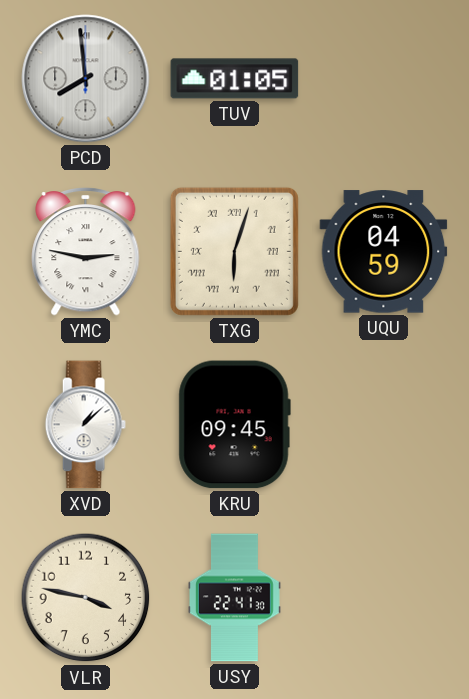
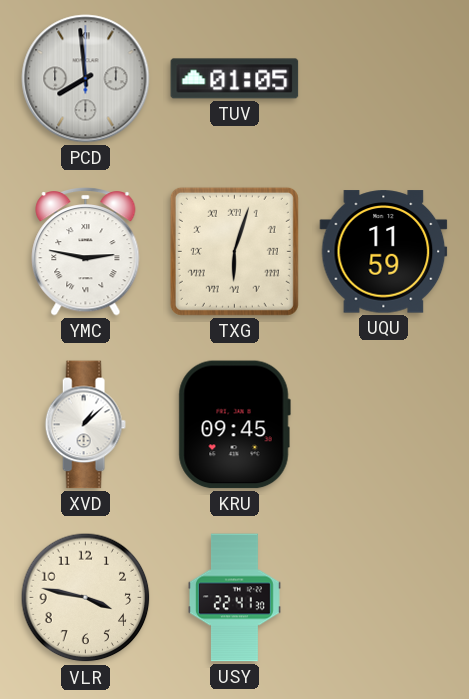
UQU: 04:59 -> 11:59
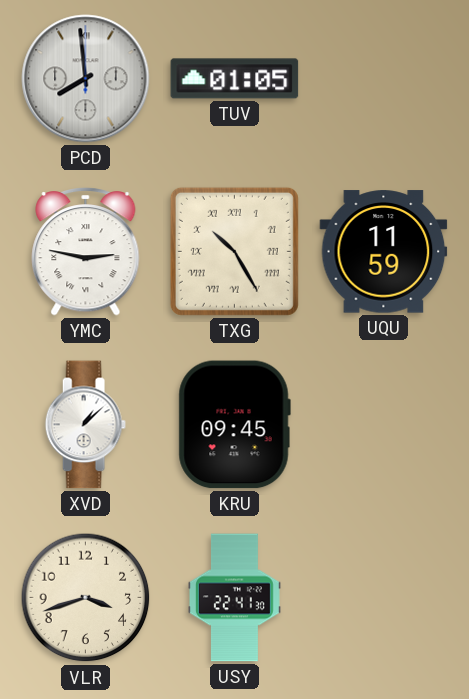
TXG: 6:03 -> 10:25
VLR: 3:47 -> 3:42
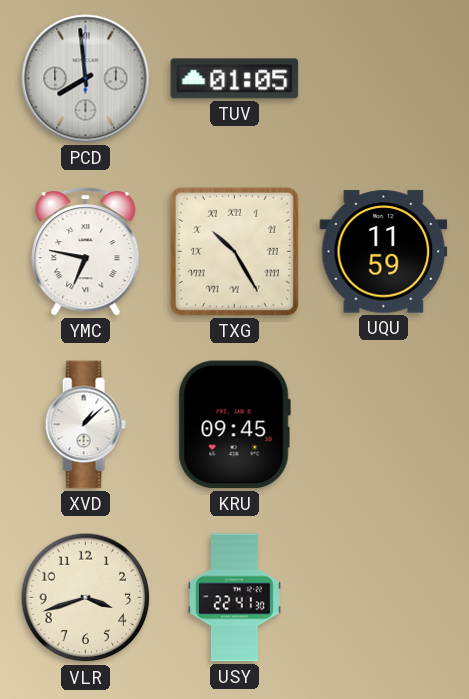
YMC: 2:47 -> 6:47
